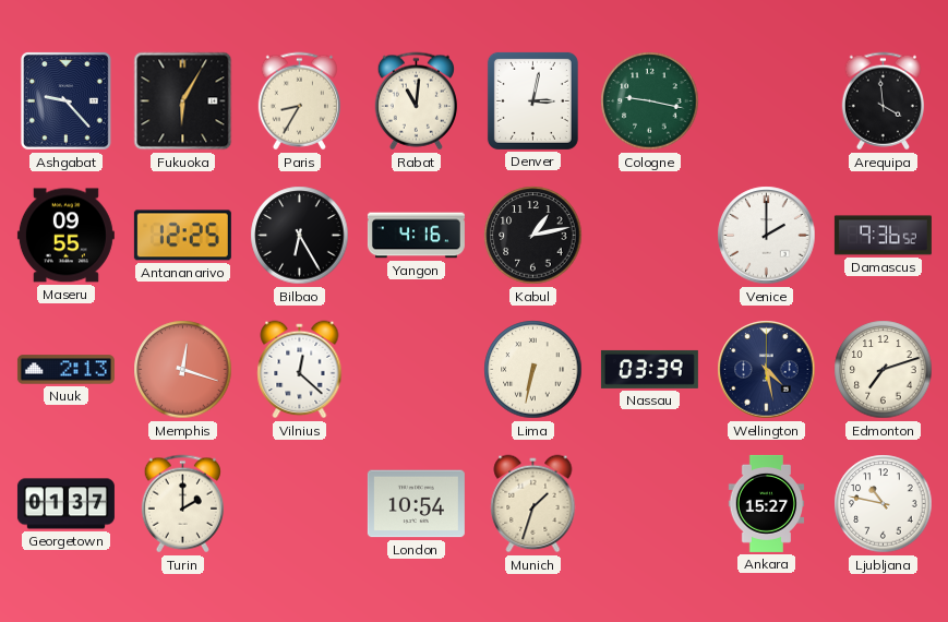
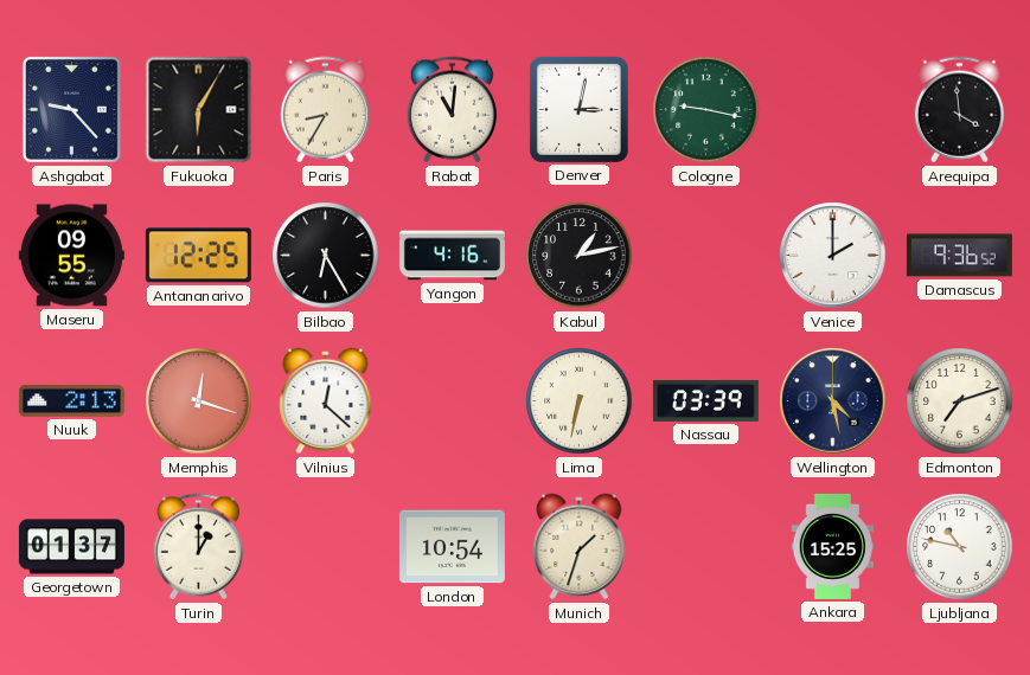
Turin: 2:00 -> 1:00
Ankara: 15:27 -> 15:25
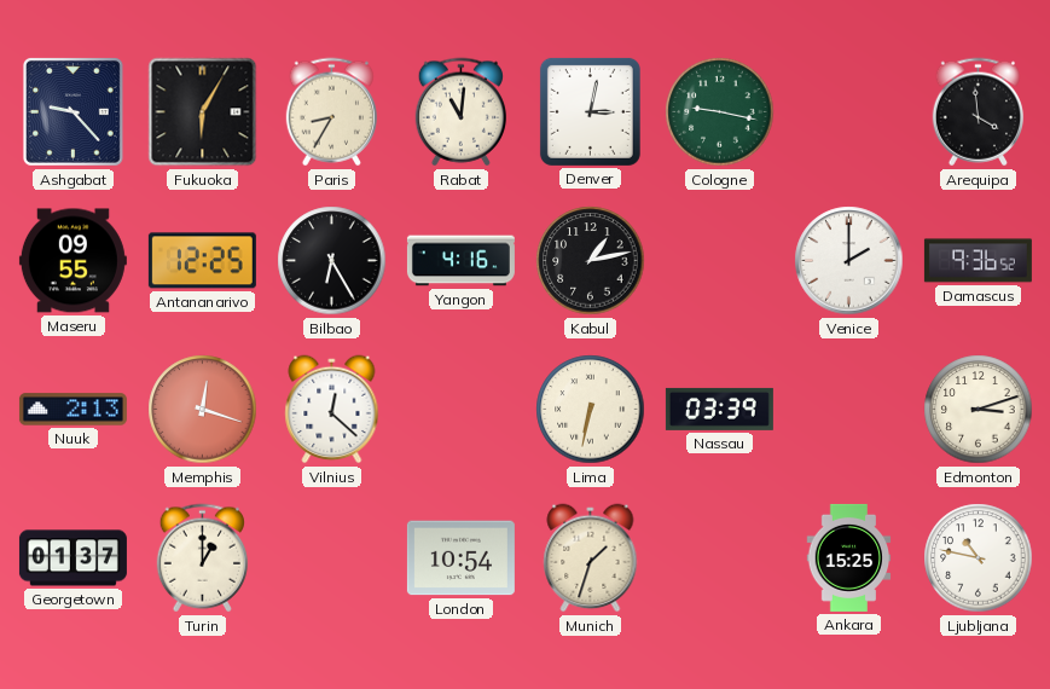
Wellington: 4:28 -> none
Edmonton: 7:12 -> 3:12
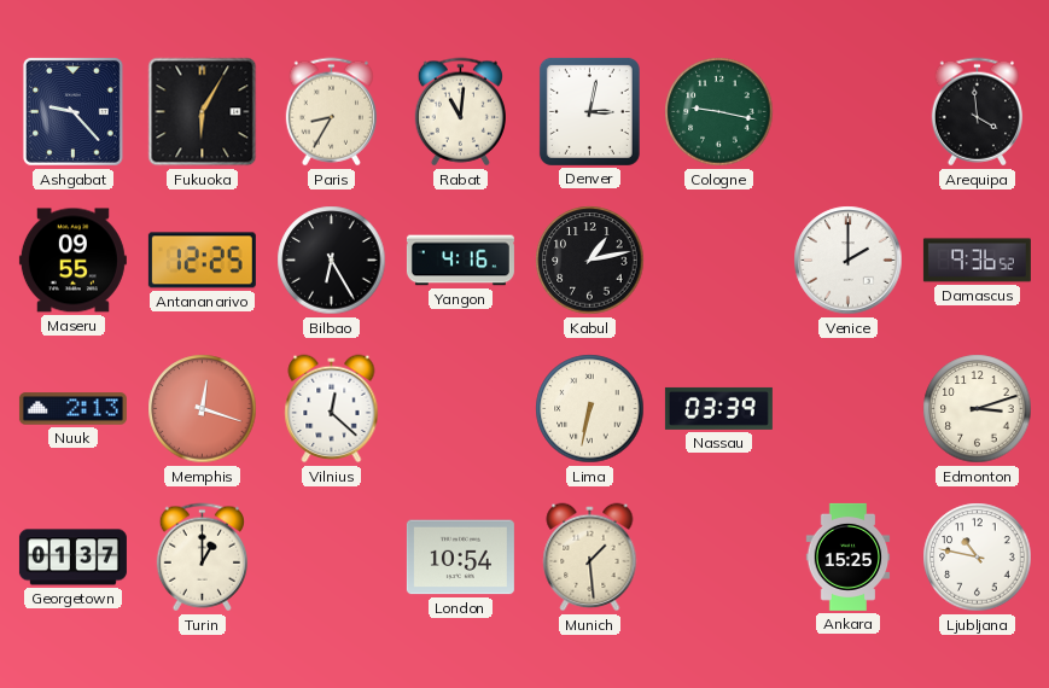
Munich: 1:33 -> 1:29
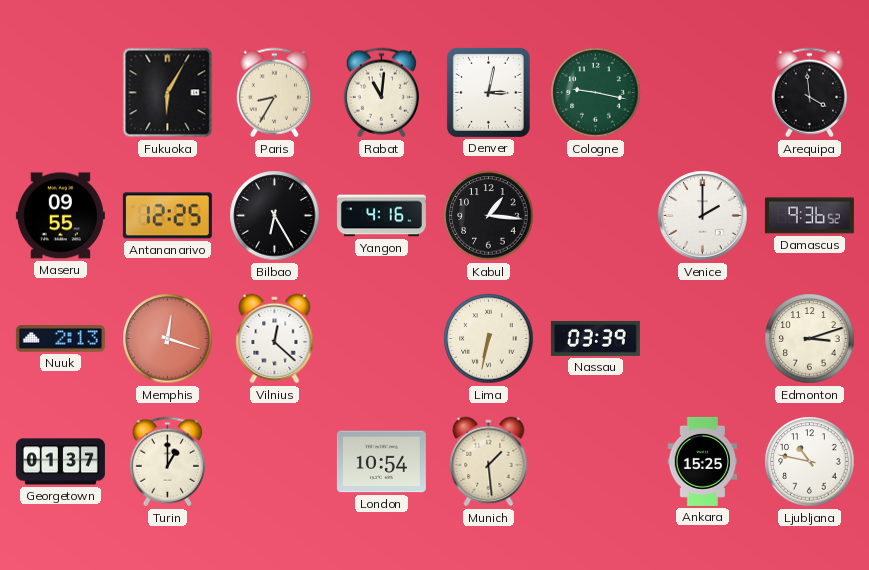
Ashgabat: 9:23 -> none
Kabul: 1:13 -> 1:16
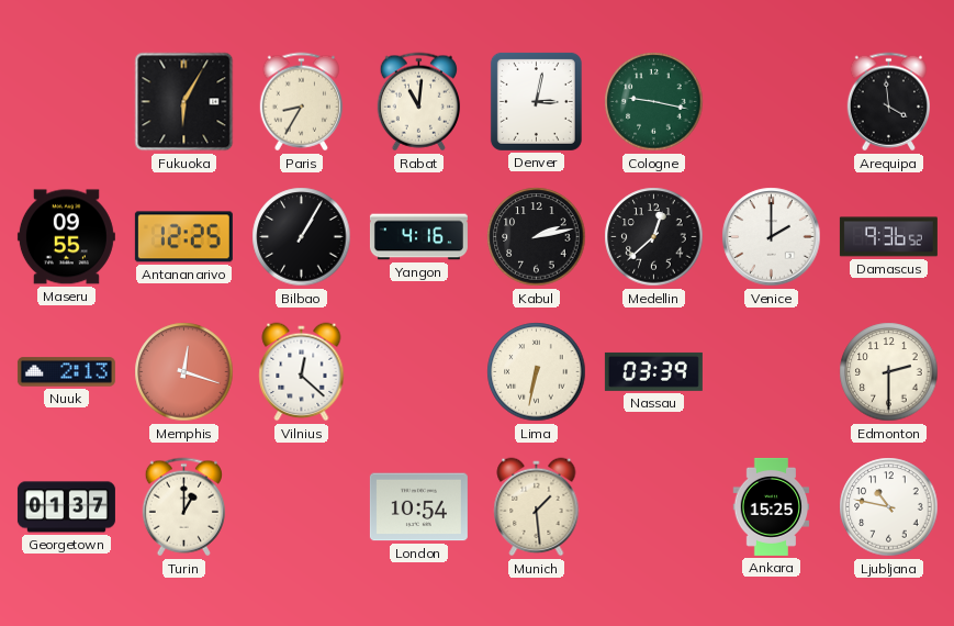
Bilbao: 6:25 -> 1:05
Kabul: 1:16 -> 2:13
Medellin: none -> 12:38
Edmonton: 3:12 -> 2:30
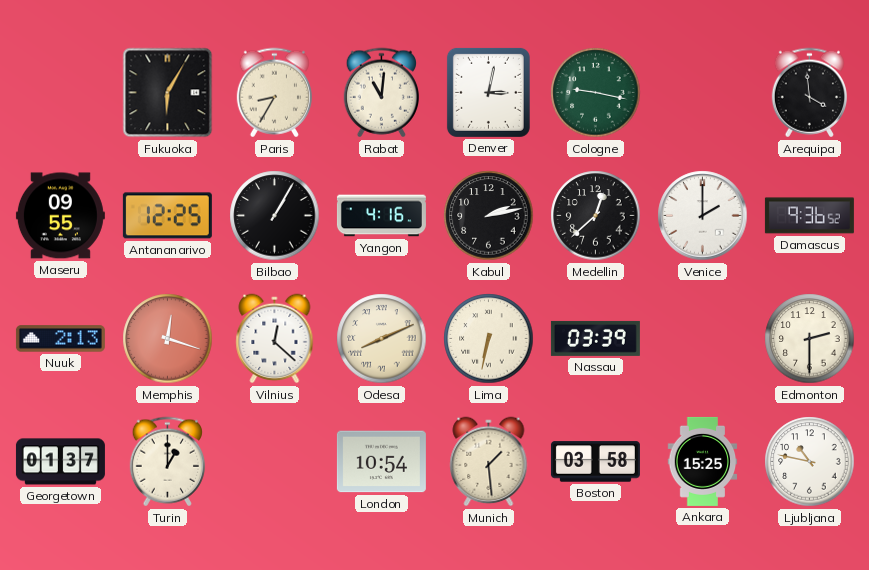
Odesa: none -> 8:11
Boston: none -> 03:58
